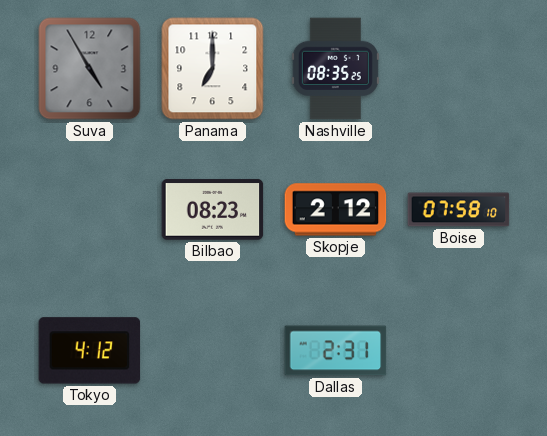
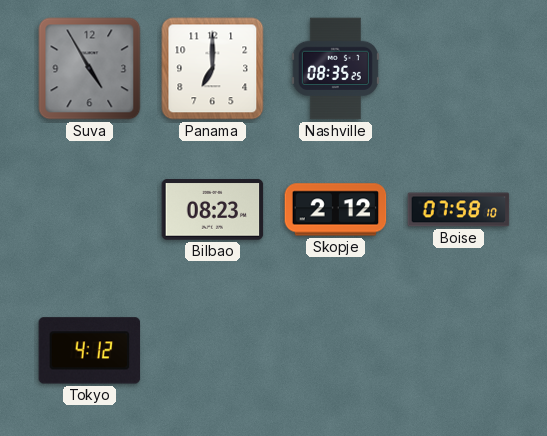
Dallas: 2:31 -> none
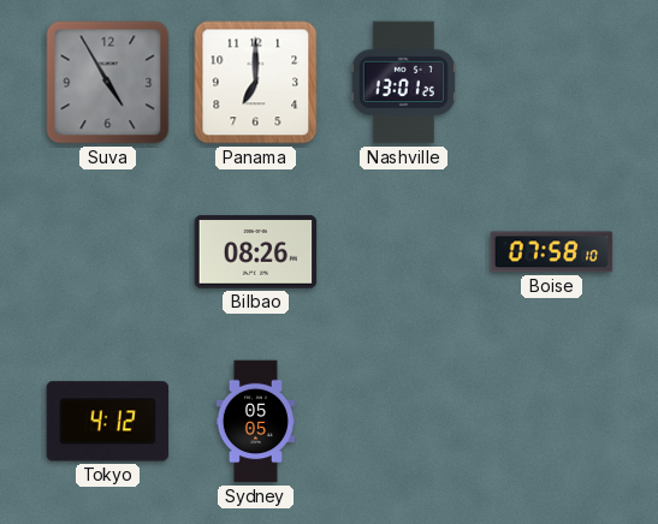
Nashville: 08:35 -> 13:01
Bilbao: 08:23 -> 08:26
Skopje: 2:12 -> none
Sydney: none -> 05:05
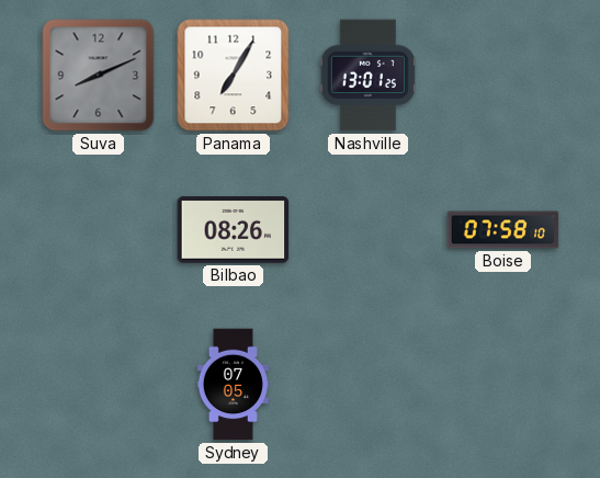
Suva: 4:55 -> 8:11
Panama: 7:00 -> 7:05
Tokyo: 4:12 -> none
Sydney: 05:05 -> 07:05
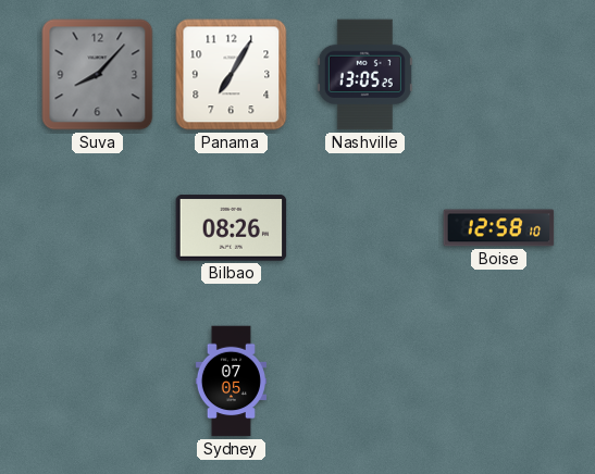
Suva: 8:11 -> 8:07
Nashville: 13:01 -> 13:05
Boise: 07:58 -> 12:58
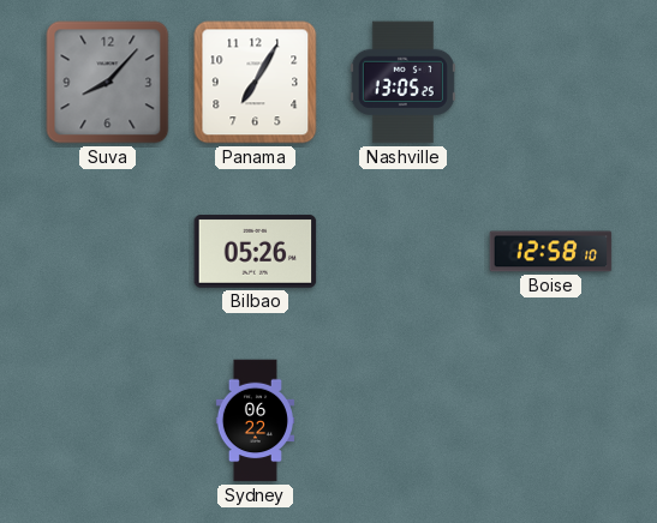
Bilbao: 08:26 -> 05:26
Sydney: 07:05 -> 06:22
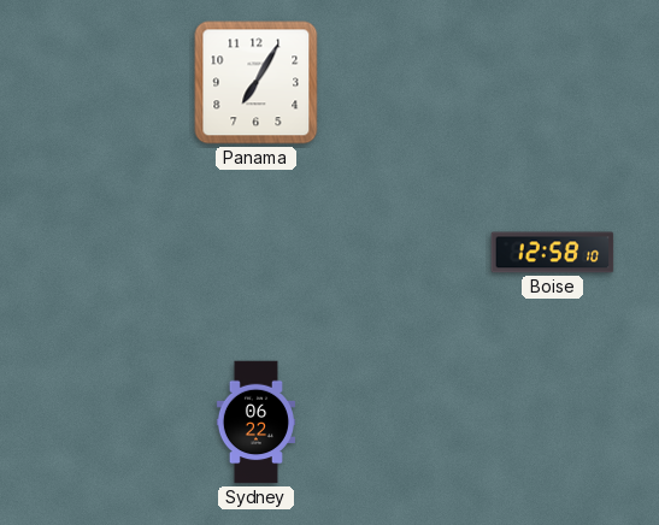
Suva: 8:07 -> none
Nashville: 13:05 -> none
Bilbao: 05:26 -> none
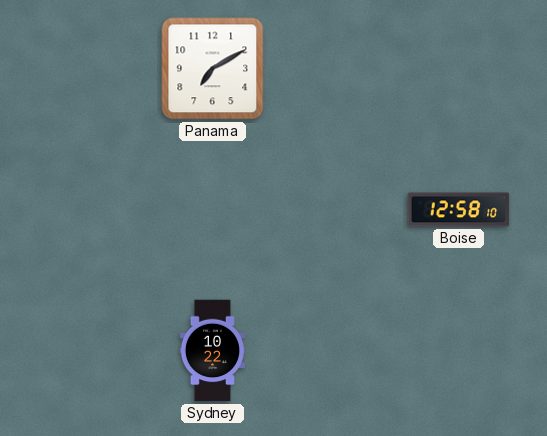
Panama: 7:05 -> 7:10
Sydney: 06:22 -> 10:22
